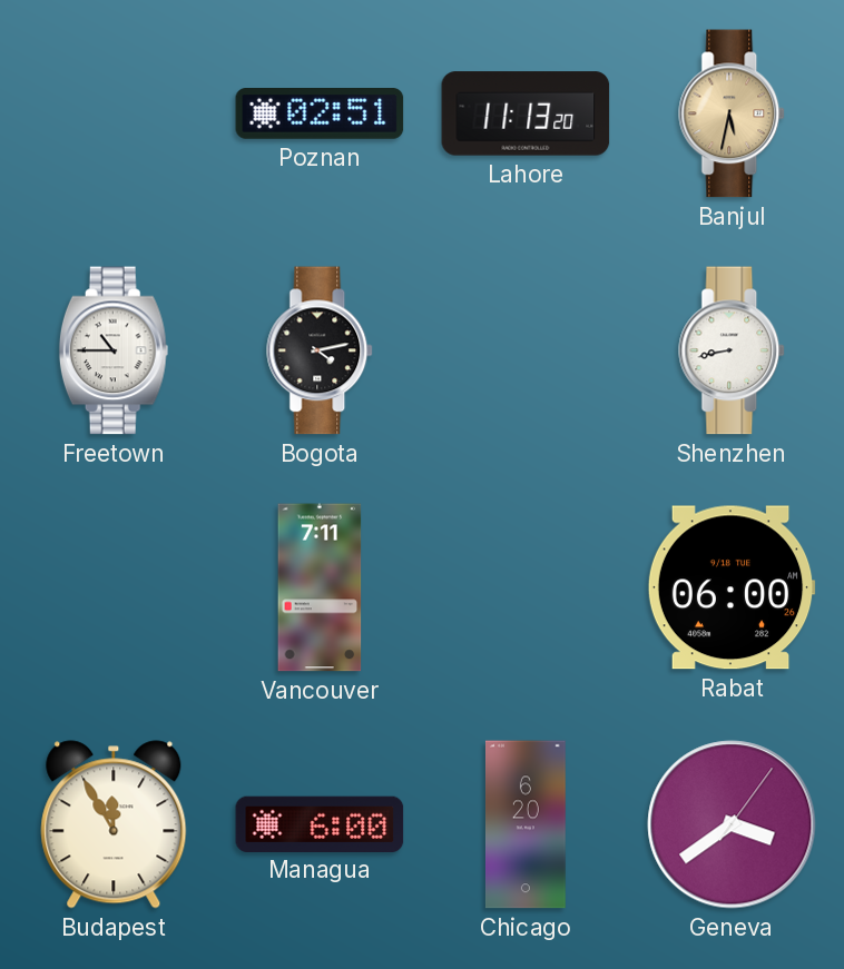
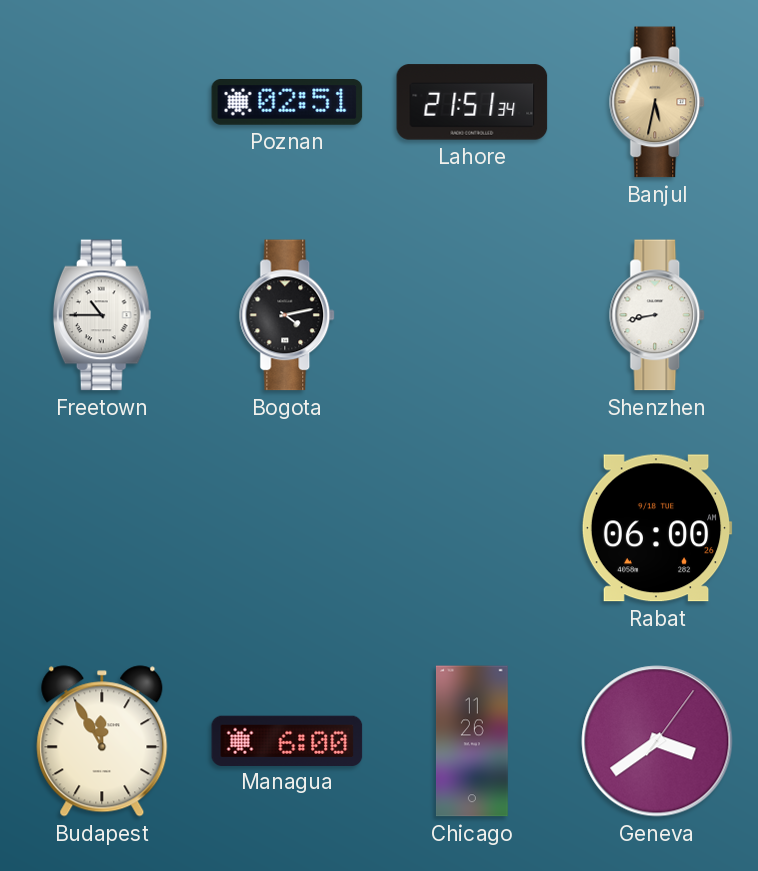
Lahore: 11:13 -> 21:51
Vancouver: 7:11 -> none
Chicago: 6:20 -> 11:26
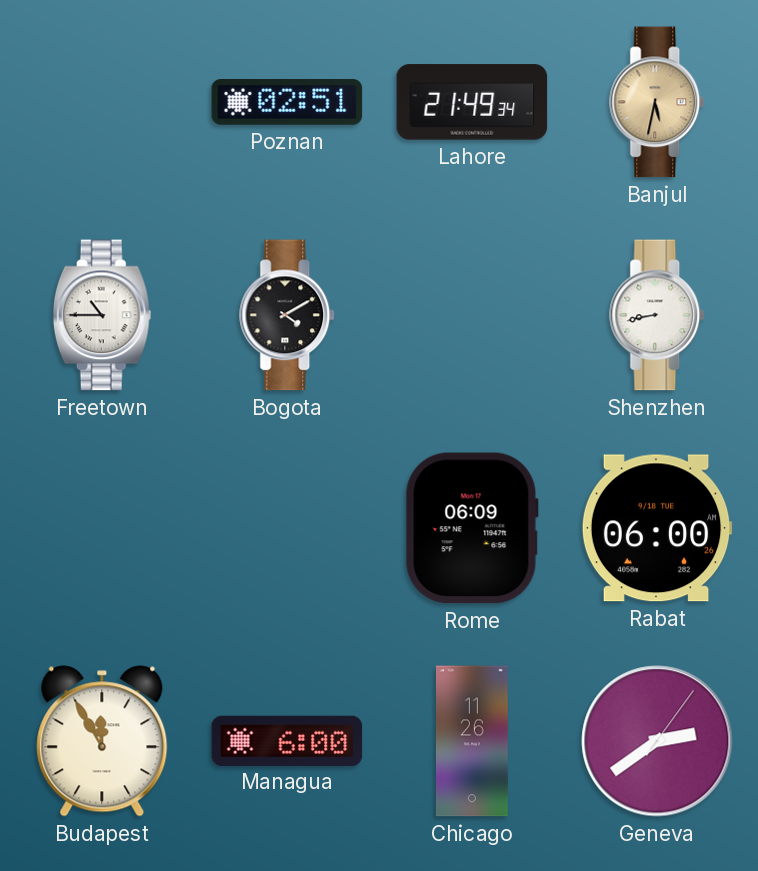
Lahore: 21:51 -> 21:49
Bogota: 4:13 -> 4:10
Rome: none -> 06:09
Geneva: 3:39 -> 2:39
